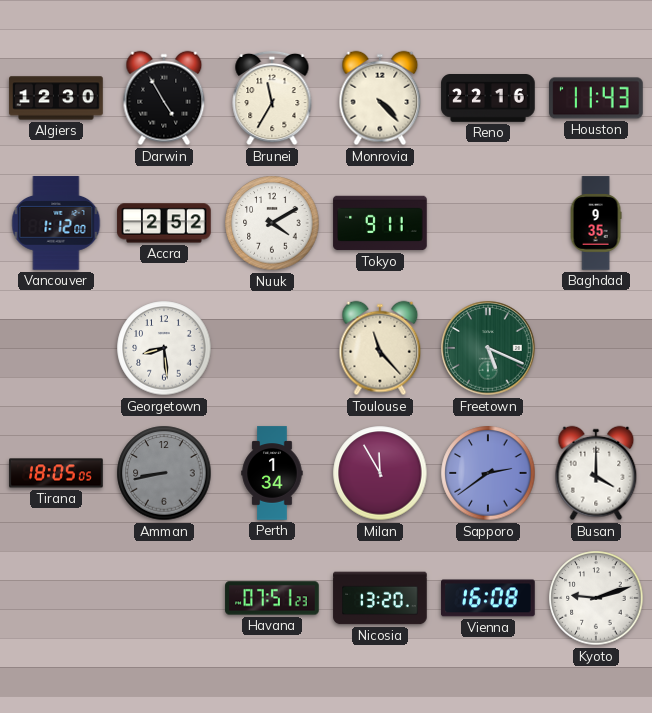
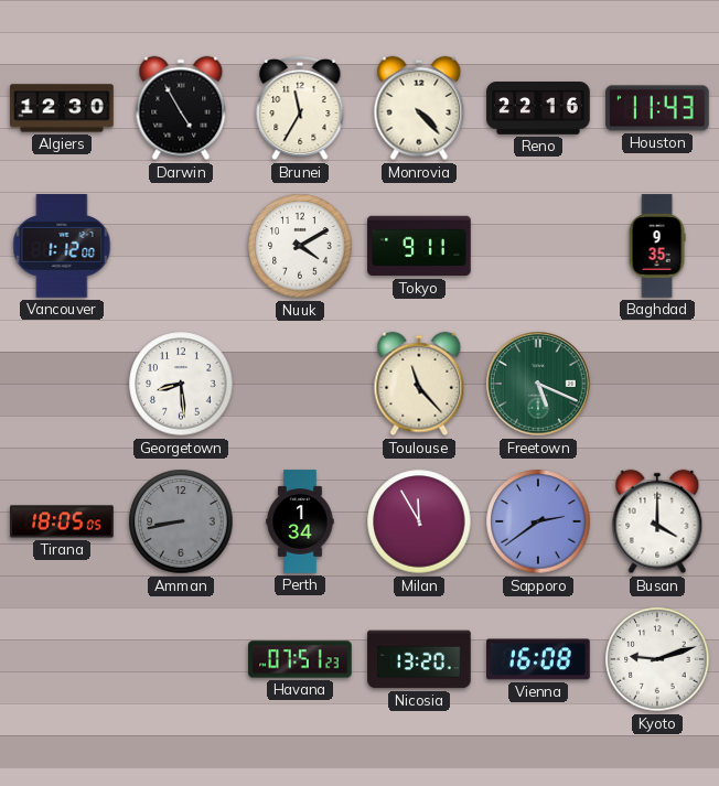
Accra: 2:52 -> none
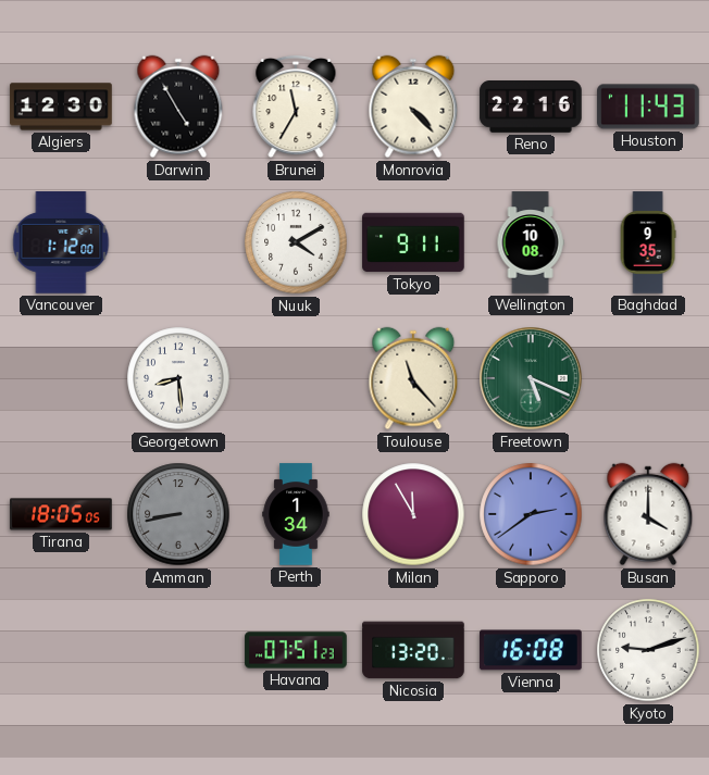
Wellington: none -> 10:08
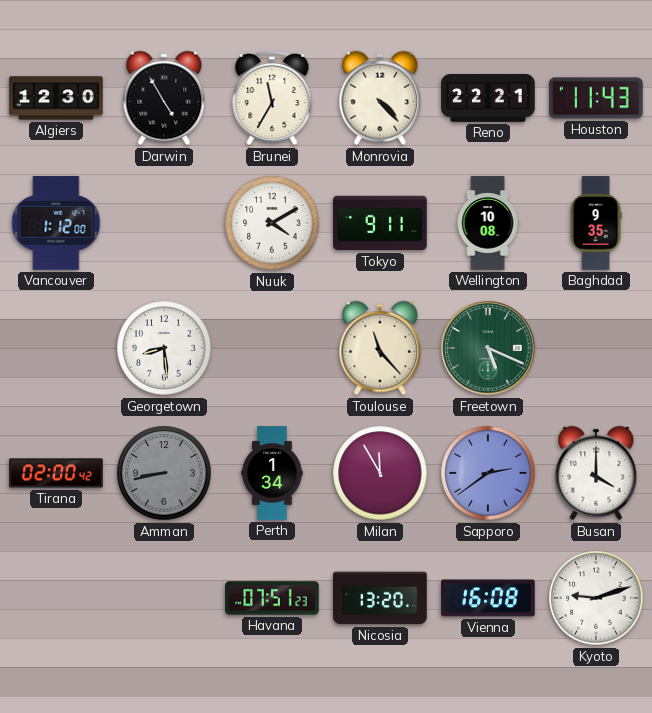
Reno: 22:16 -> 22:21
Tirana: 18:05 -> 02:00
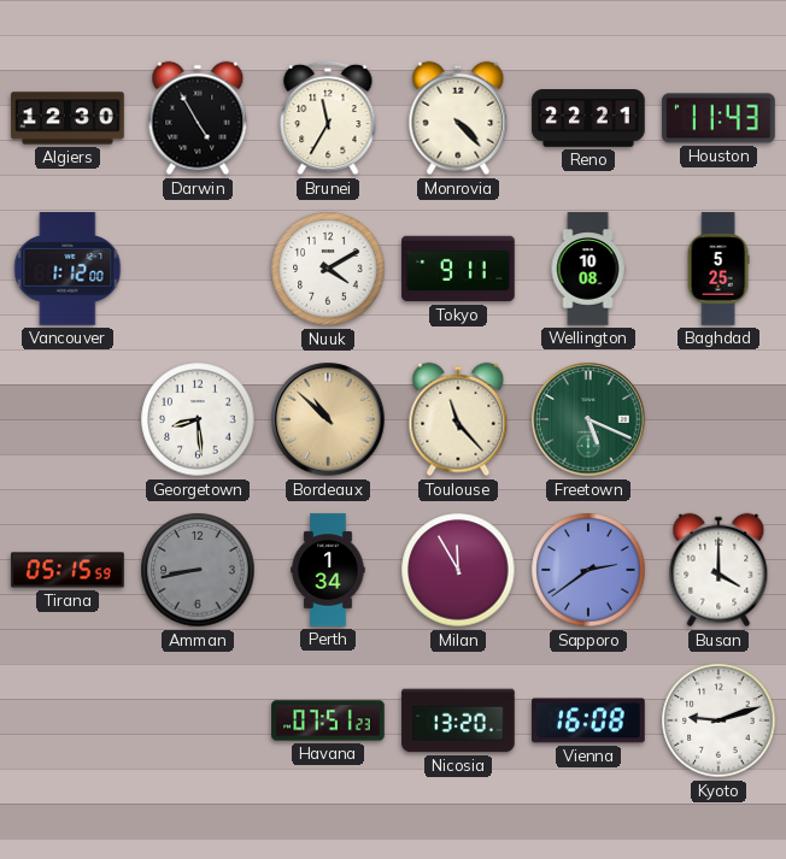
Baghdad: 9:35 -> 5:25
Bordeaux: none -> 10:52
Tirana: 02:00 -> 05:15
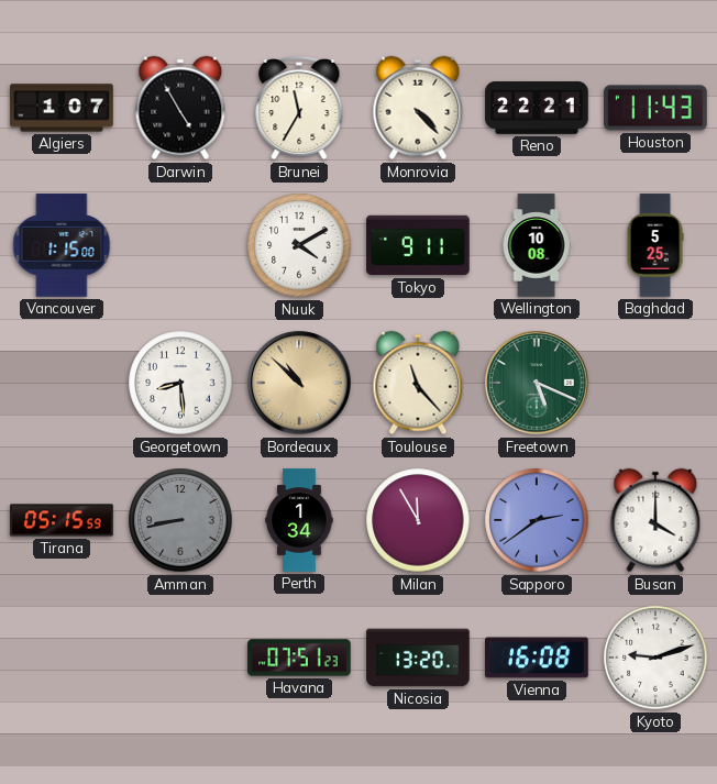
Algiers: 12:30 -> 1:07
Vancouver: 1:12 -> 1:15
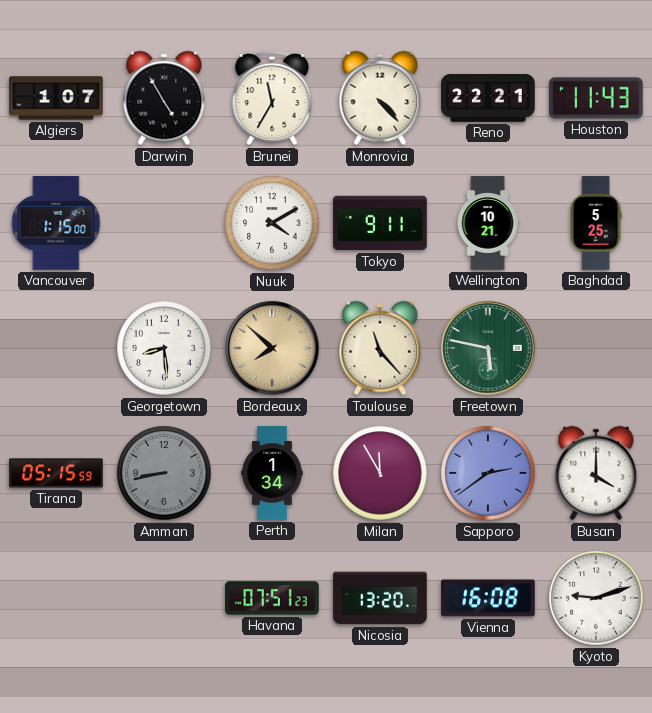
Wellington: 10:08 -> 10:21
Bordeaux: 10:52 -> 7:52
Freetown: 5:19 -> 5:47
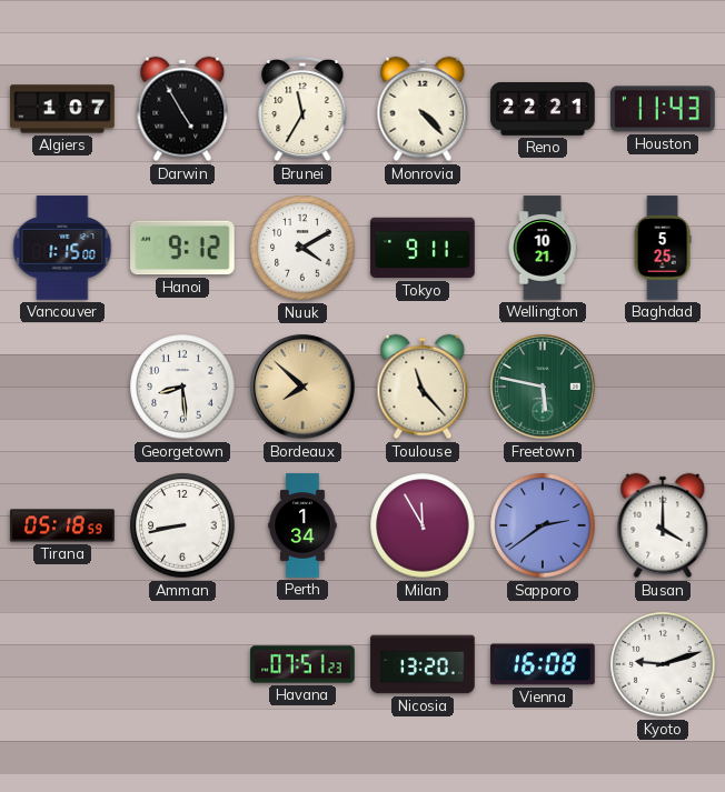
Hanoi: none -> 9:12
Tirana: 05:15 -> 05:18
Amman dial: grey -> white
